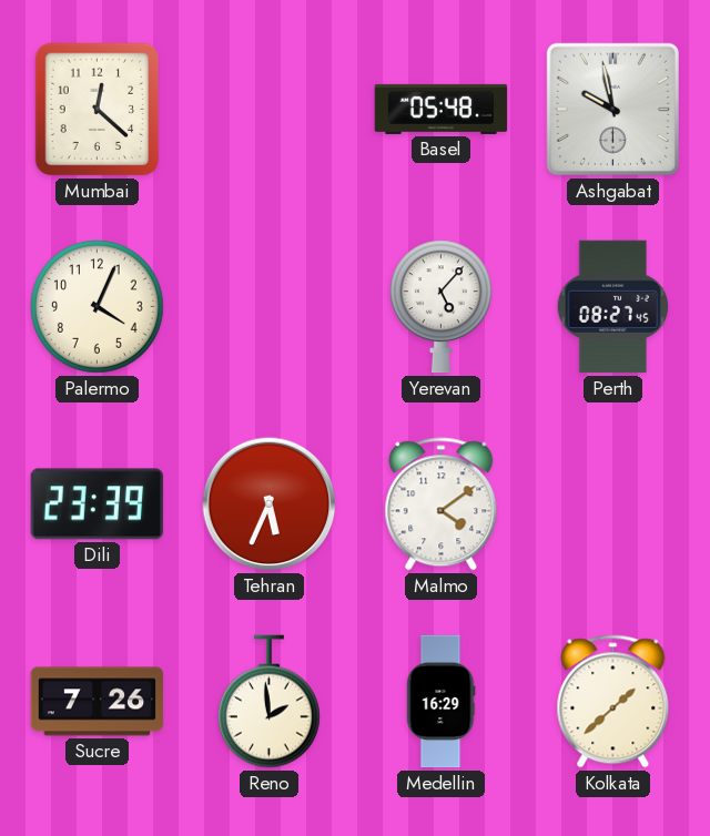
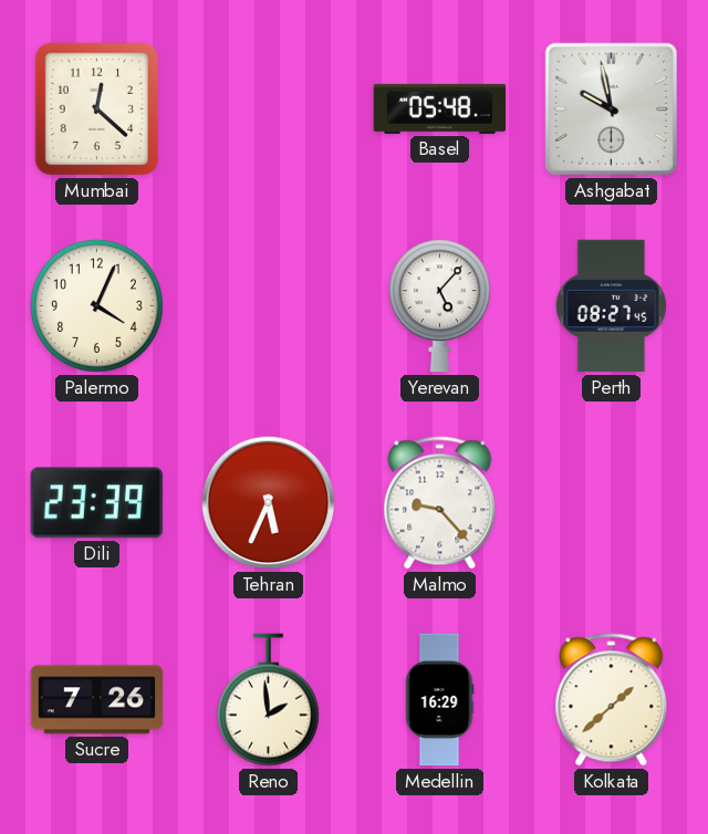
Malmo: 4:09 -> 9:23
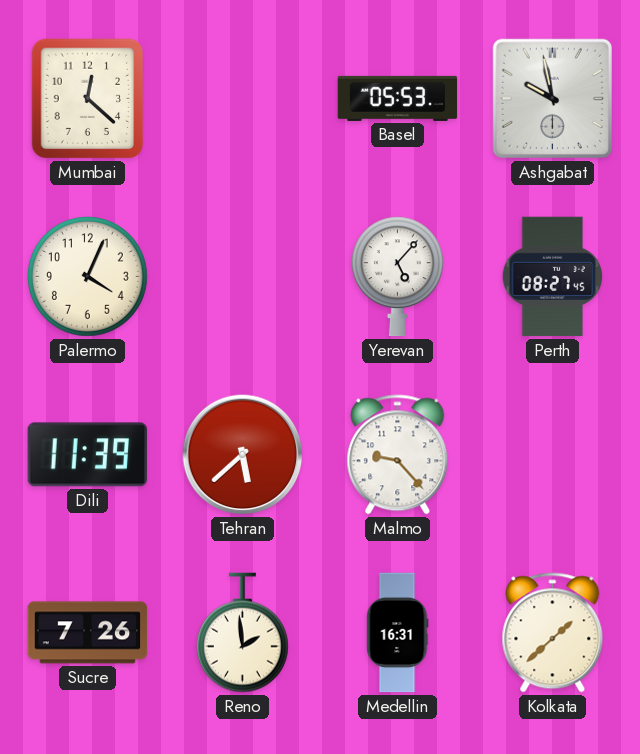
Basel: 05:48 -> 05:53
Dili: 23:39 -> 11:39
Tehran: 5:34 -> 5:38
Medellin: 16:29 -> 16:31
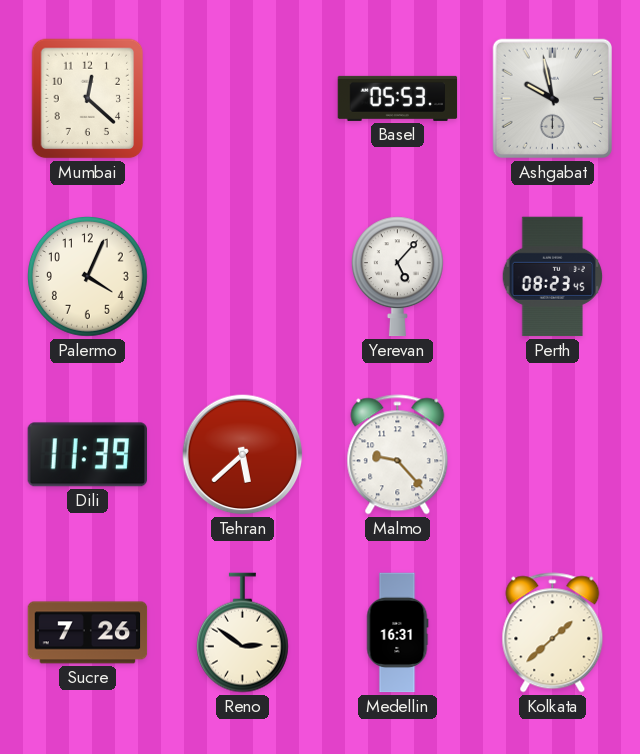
Perth: 08:27 -> 08:23
Reno: 1:59 -> 2:51
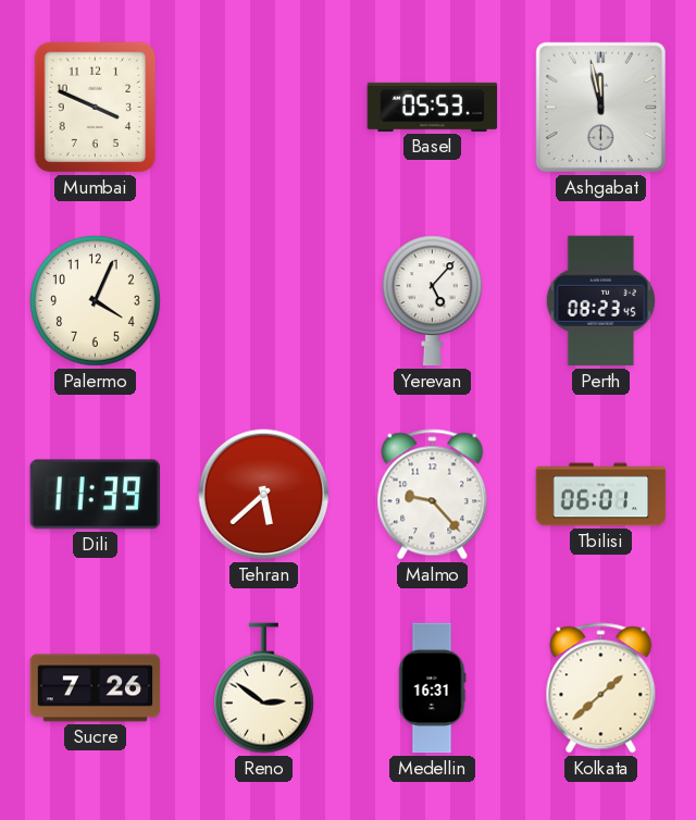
Mumbai: 12:22 -> 3:49
Ashgabat: 9:58 -> 11:58
Tbilisi: none -> 06:01
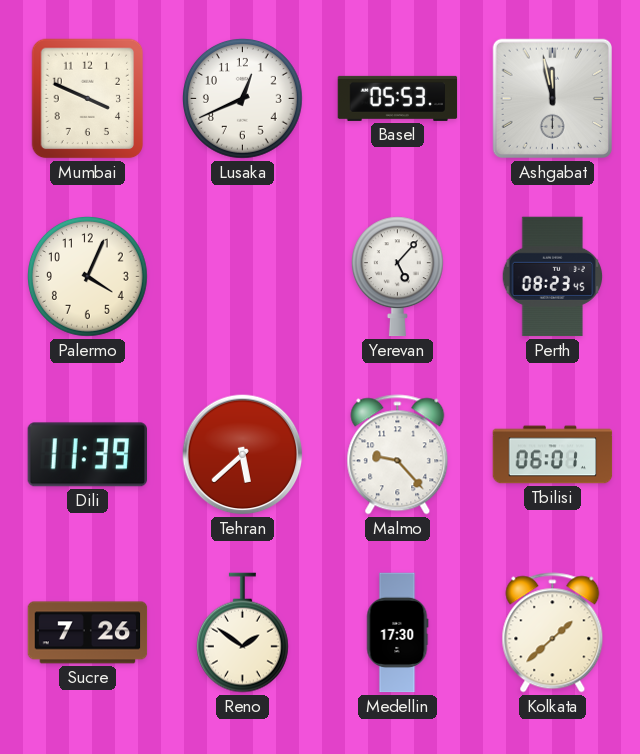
Lusaka: none -> 12:41
Reno: 2:51 -> 1:51
Medellin: 16:31 -> 17:30
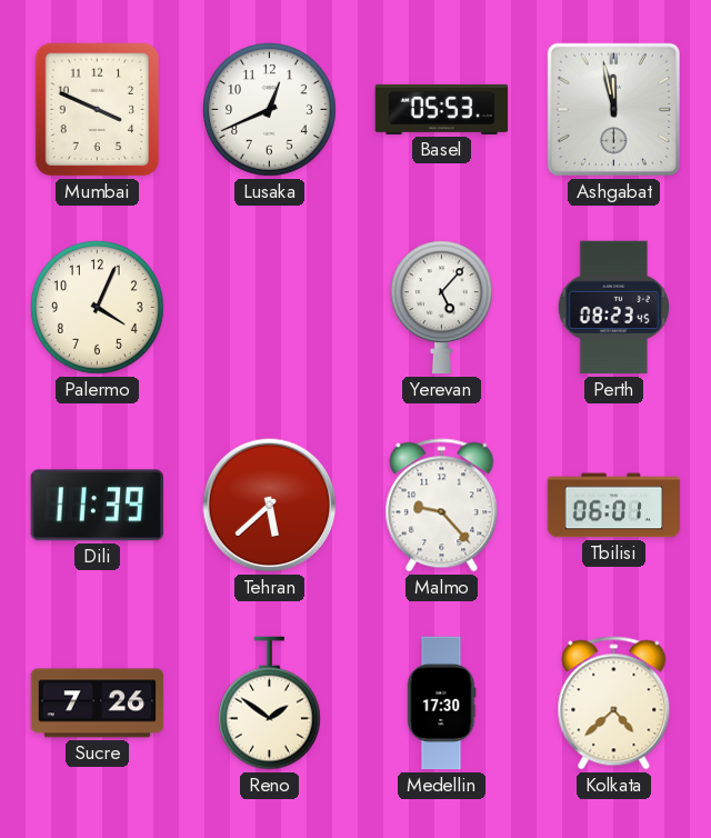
Kolkata: 1:38 -> 4:38
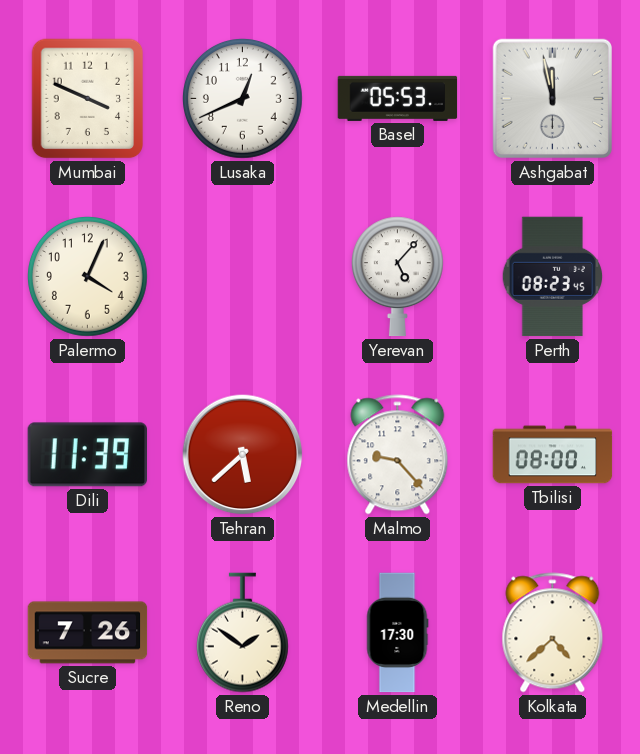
Tbilisi: 06:01 -> 08:00
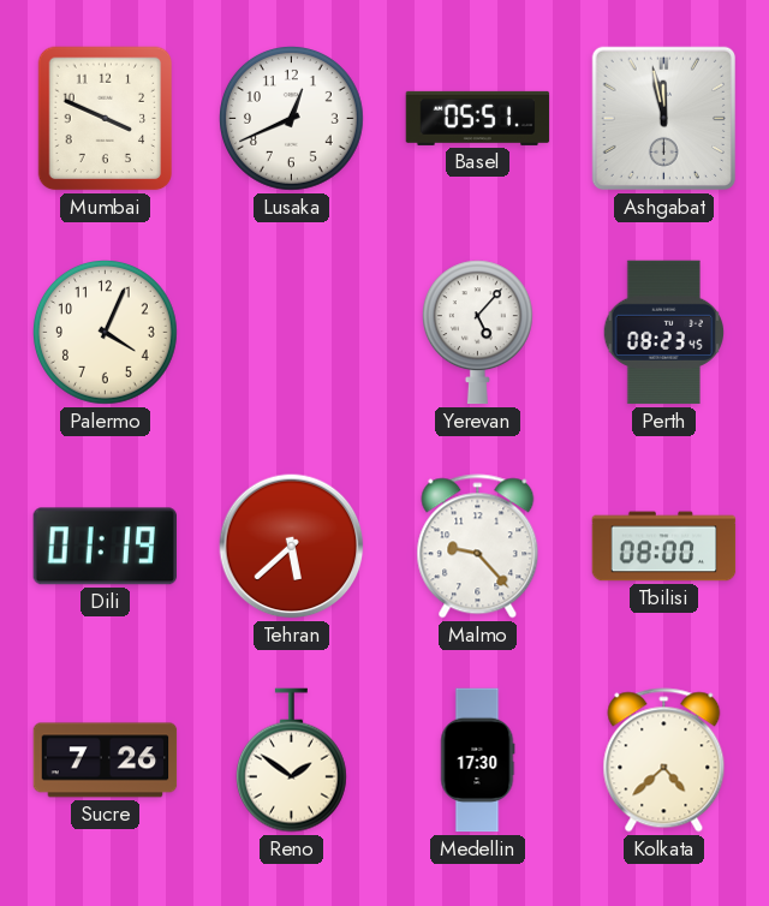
Basel: 05:53 -> 05:51
Dili: 11:39 -> 01:19
